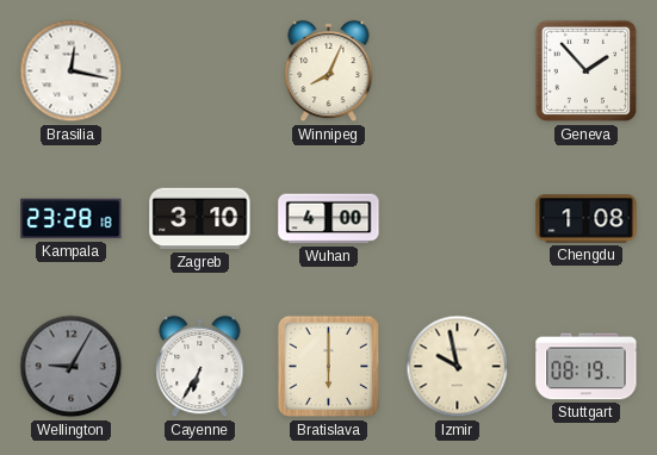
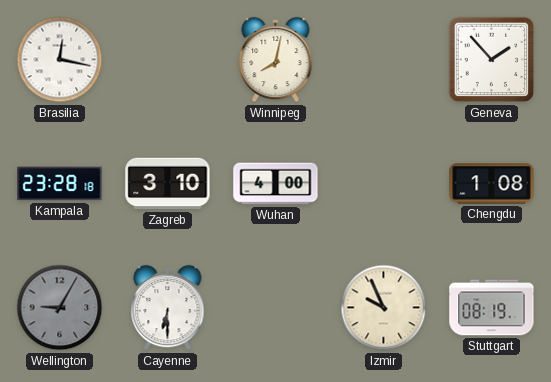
Winnipeg: 8:04 -> 8:02
Cayenne: 6:35 -> 6:30
Bratislava: 6:00 -> none
Izmir: 9:58 -> 9:56
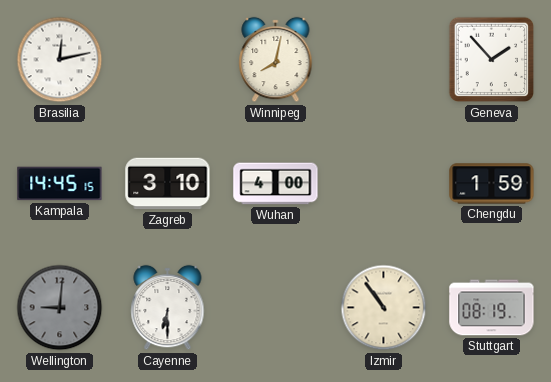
Brasilia: 12:17 -> 12:13
Kampala: 23:28 -> 14:45
Chengdu: 1:08 -> 1:59
Wellington: 9:05 -> 9:01
Izmir: 9:56 -> 10:54
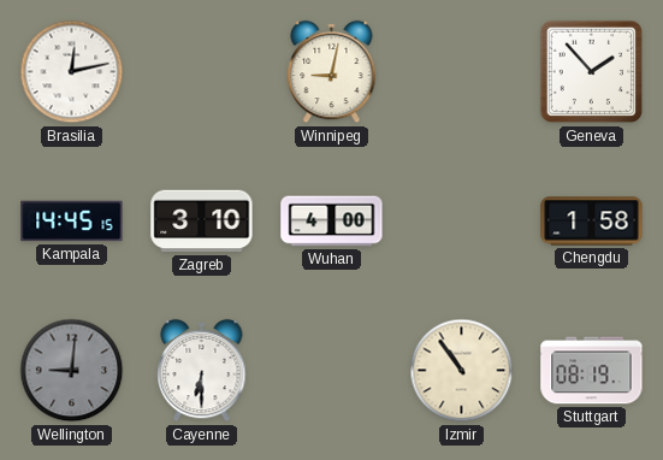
Winnipeg: 8:02 -> 9:02
Chengdu: 1:59 -> 1:58
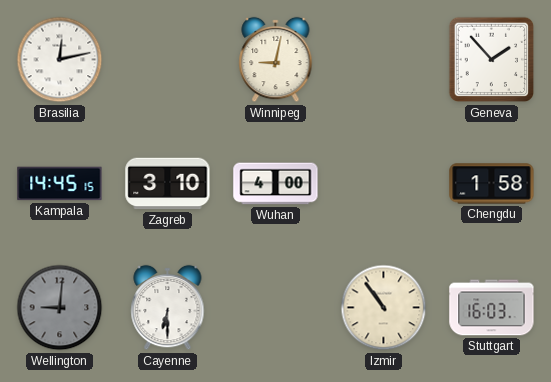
Stuttgart: 08:19 -> 16:03
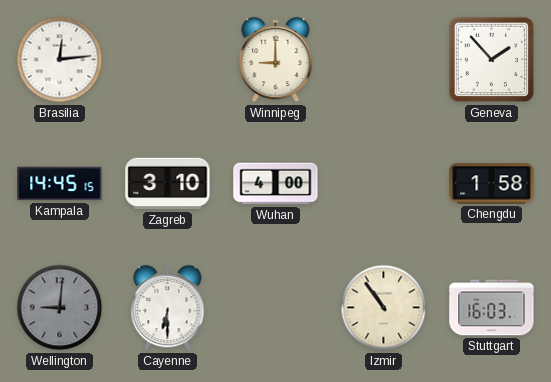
Brasilia: 12:13 -> 12:14
Winnipeg: 9:02 -> 9:00
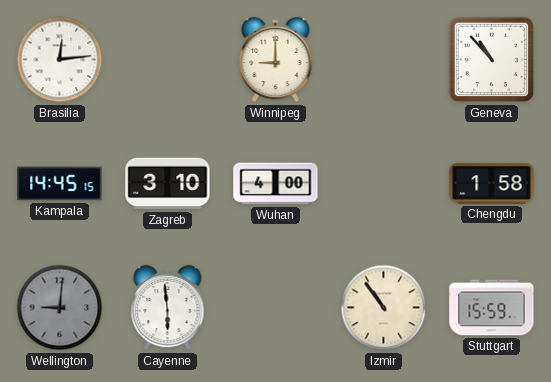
Geneva: 1:53 -> 10:53
Cayenne: 6:30 -> 5:59
Stuttgart: 16:03 -> 15:59
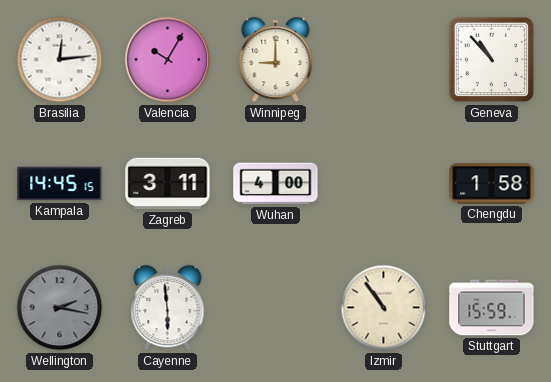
Valencia: none -> 10:05
Zagreb: 3:10 -> 3:11
Wellington: 9:01 -> 2:17
